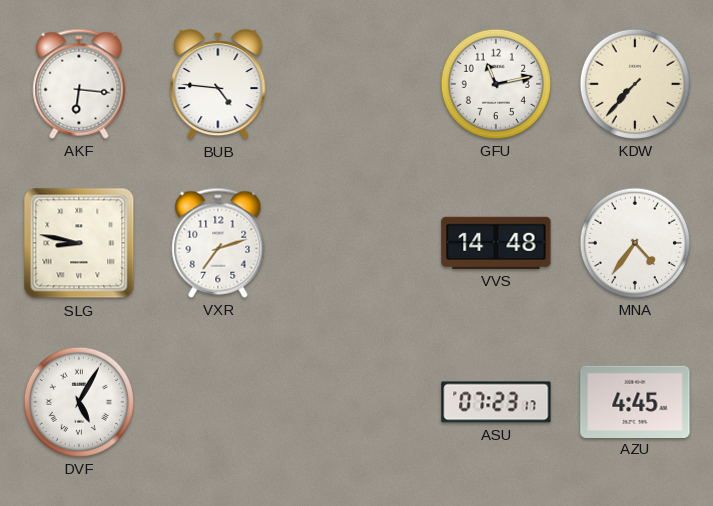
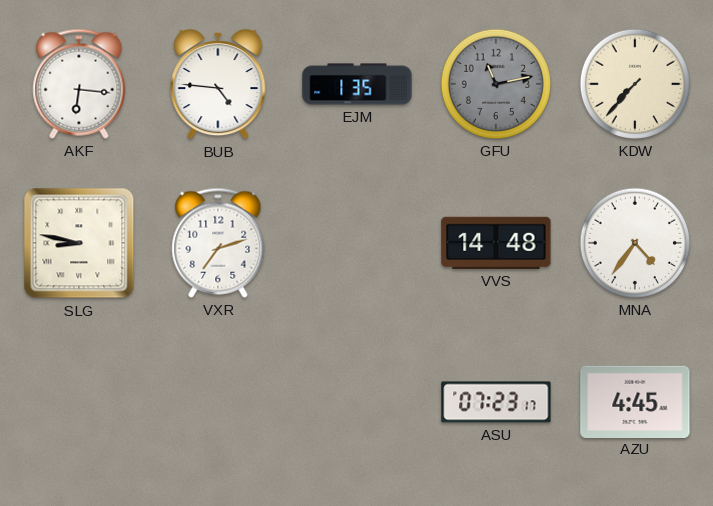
EJM: none -> 1:35
GFU dial: white -> grey
DVF: 5:05 -> none
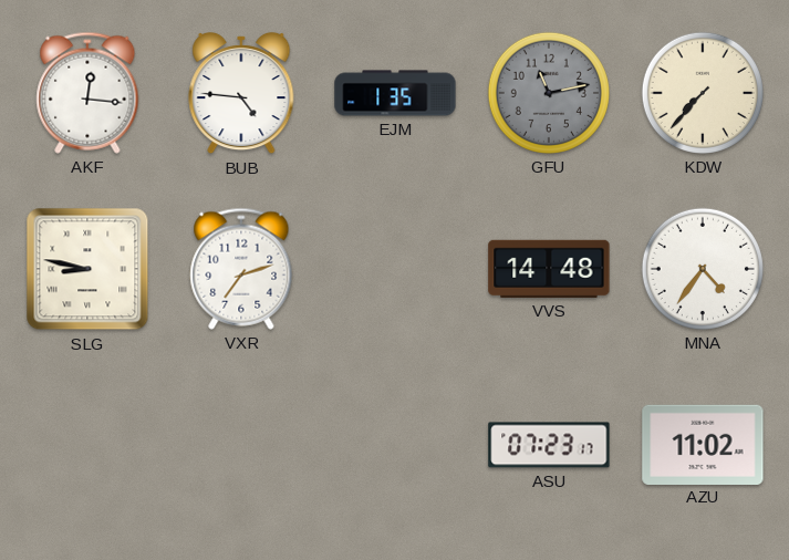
AKF: 6:16 -> 12:16
AZU: 4:45 -> 11:02
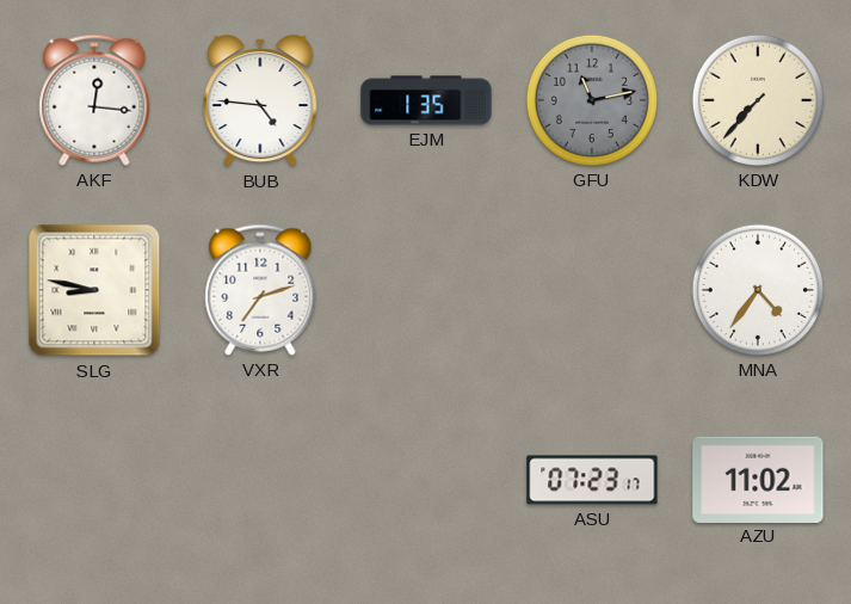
VVS: 14:48 -> none
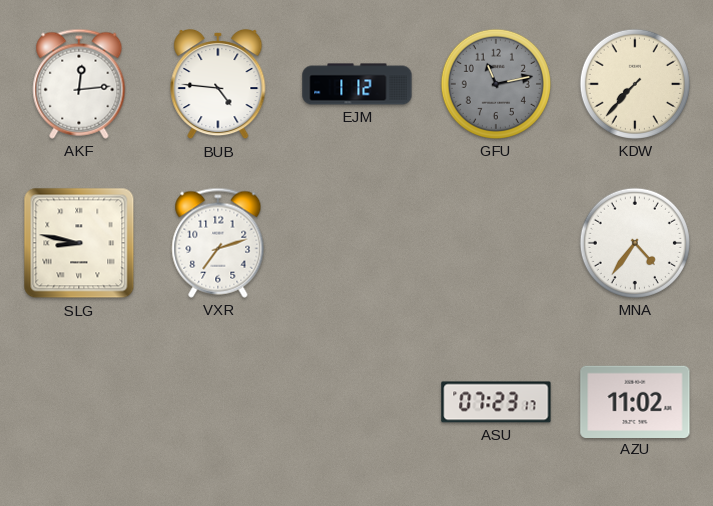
AKF: 12:16 -> 12:14
EJM: 1:35 -> 1:12
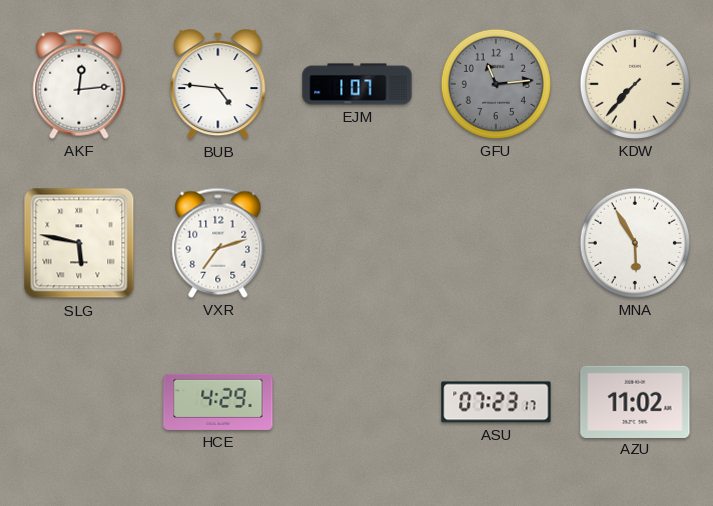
EJM: 1:12 -> 1:07
GFU: 11:13 -> 11:14
SLG: 8:47 -> 5:47
MNA: 4:36 -> 5:55
HCE: none -> 4:29
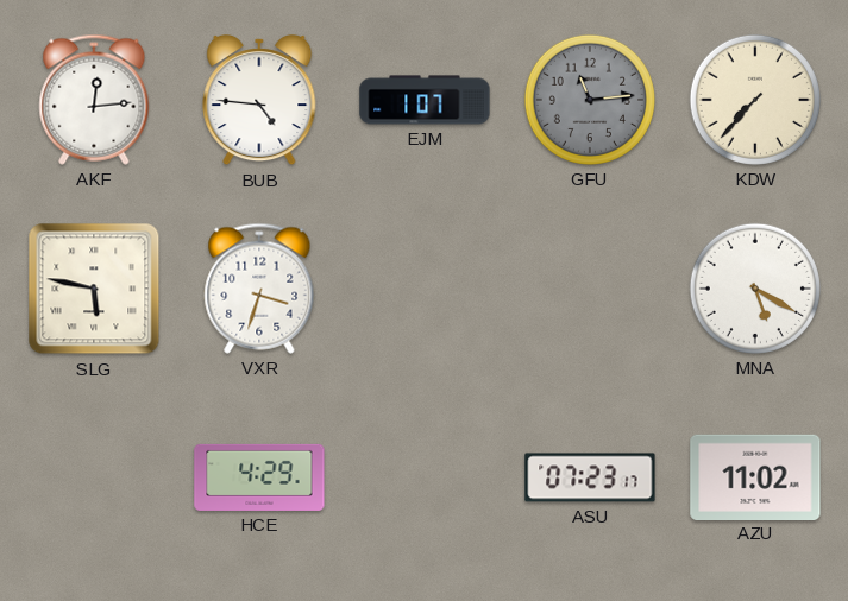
VXR: 7:12 -> 3:33
MNA: 5:55 -> 5:20
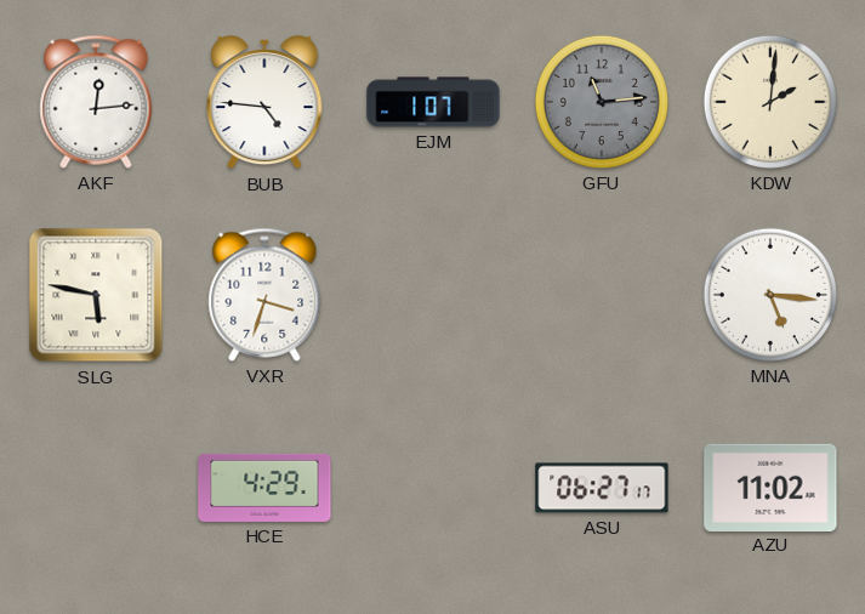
KDW: 7:37 -> 2:01
MNA: 5:20 -> 5:16
ASU: 07:23 -> 06:27
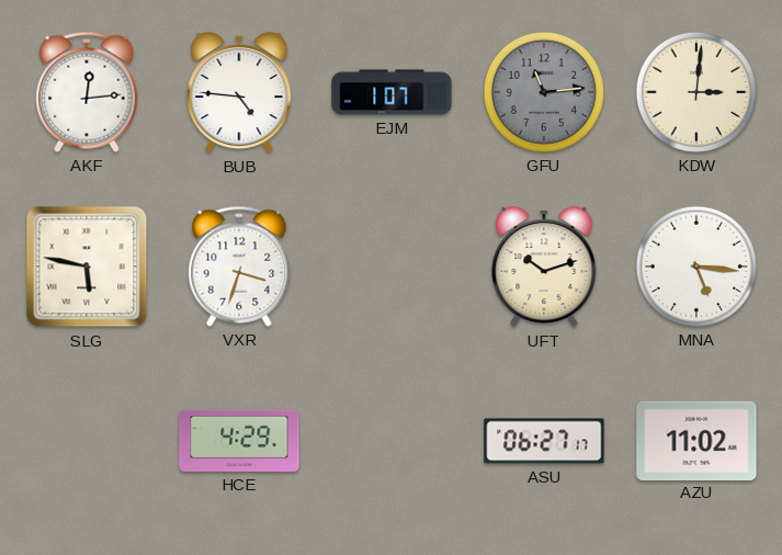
KDW: 2:01 -> 3:01
UFT: none -> 10:12
